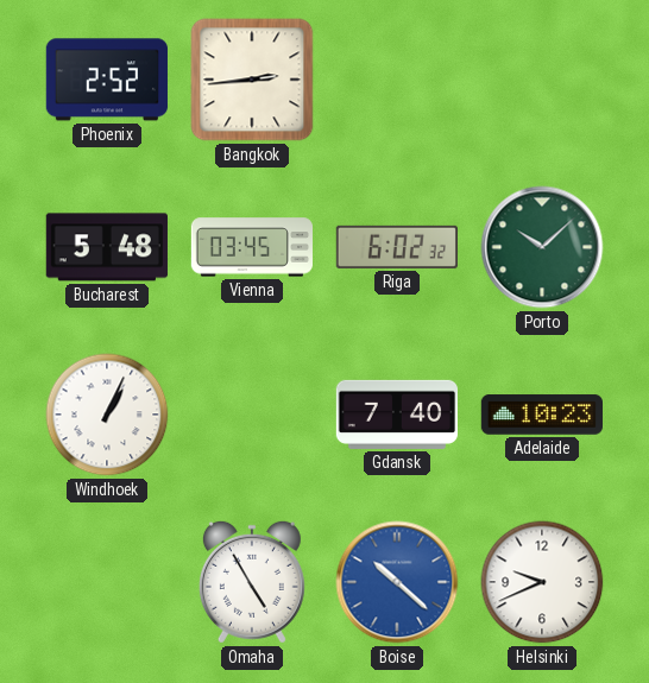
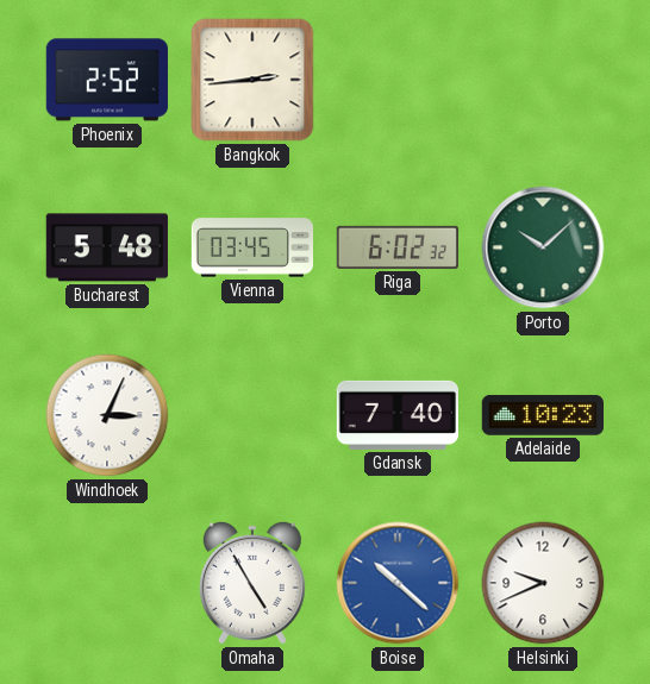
Windhoek: 1:04 -> 3:04
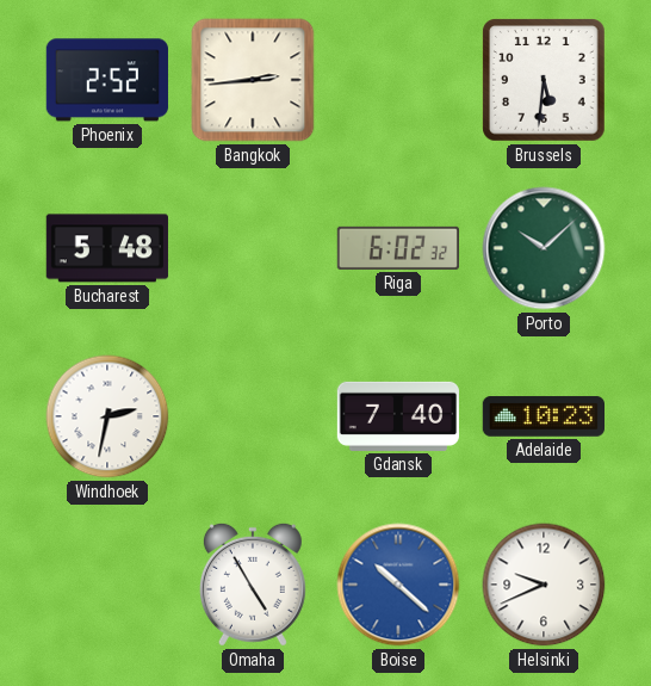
Brussels: none -> 5:31
Vienna: 03:45 -> none
Windhoek: 3:04 -> 2:32
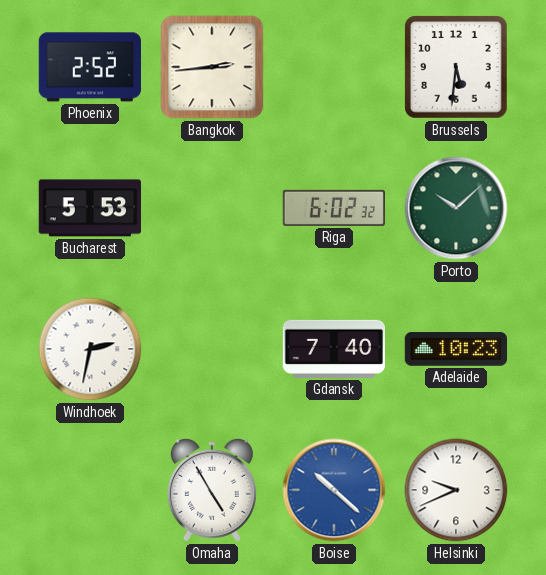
Bucharest: 5:48 -> 5:53
